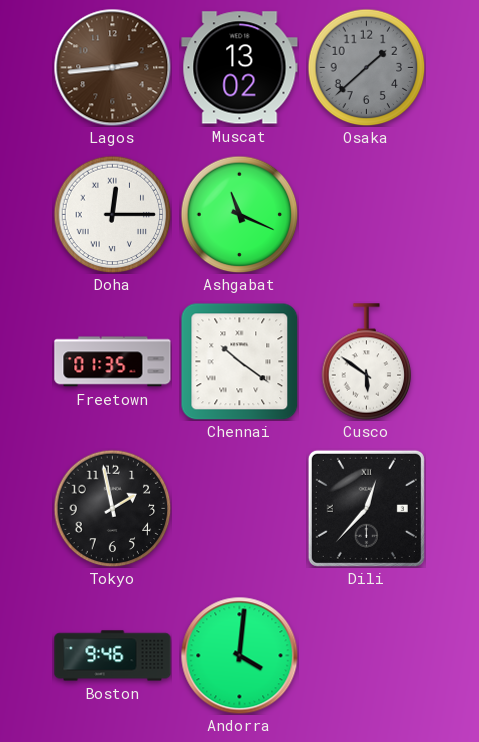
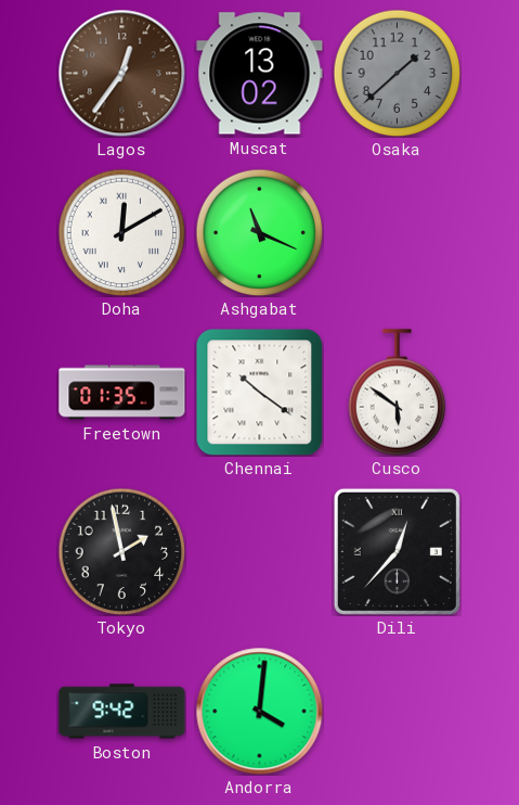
Lagos: 2:44 -> 12:36
Doha: 12:15 -> 12:10
Boston: 9:46 -> 9:42
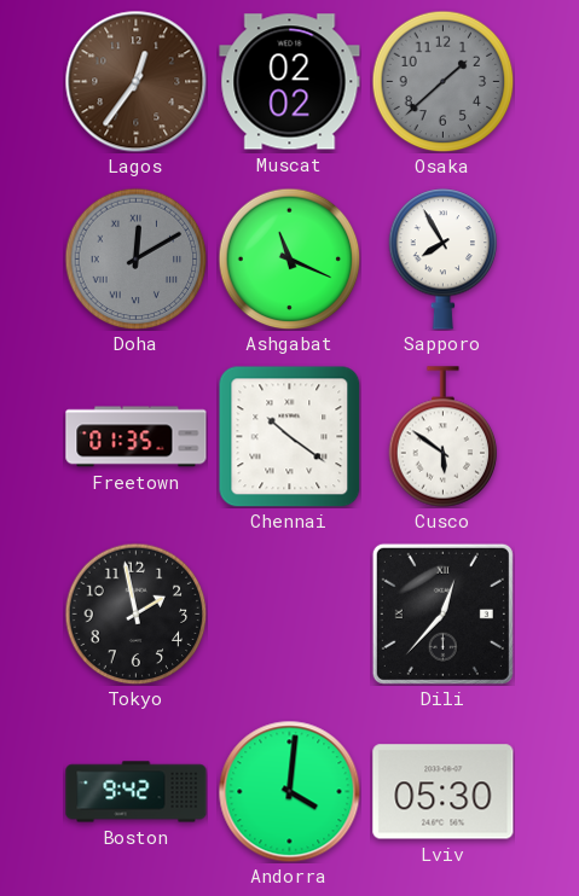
Muscat: 13:02 -> 02:02
Doha dial: white -> grey
Sapporo: none -> 7:55
Lviv: none -> 05:30
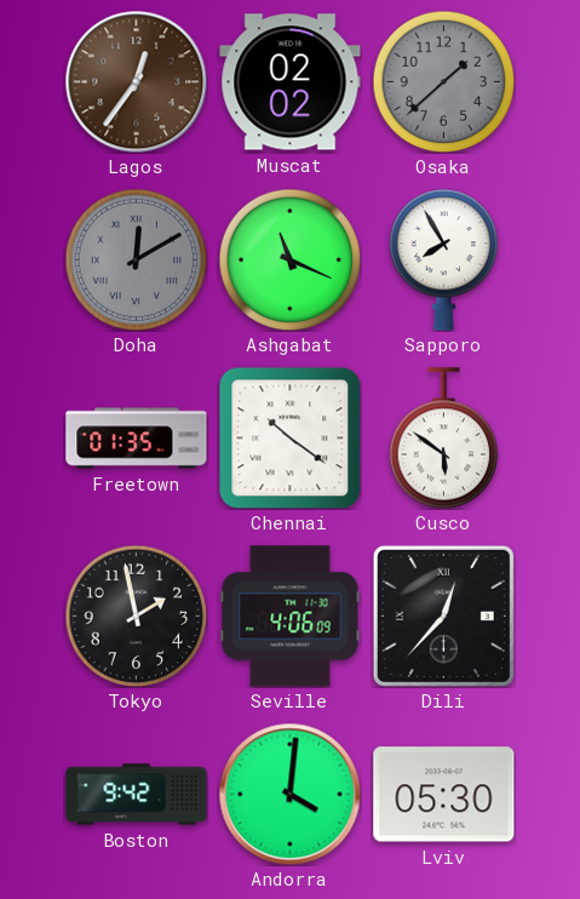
Seville: none -> 4:06
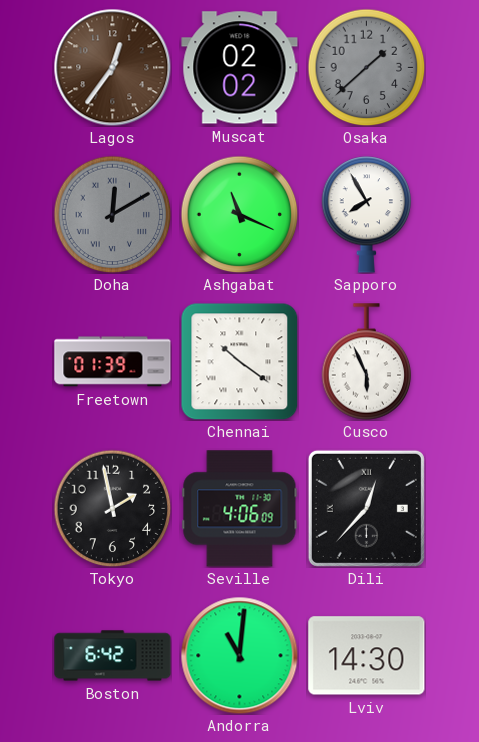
Freetown: 01:35 -> 01:39
Cusco: 5:51 -> 5:56
Boston: 9:42 -> 6:42
Andorra: 4:01 -> 11:01
Lviv: 05:30 -> 14:30
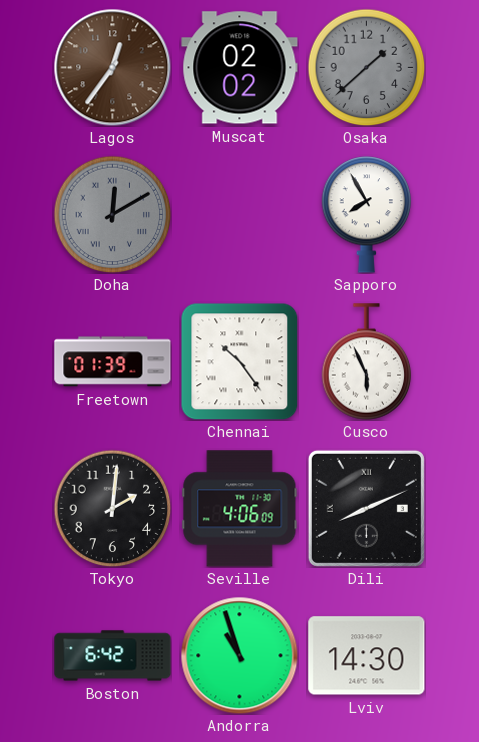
Ashgabat: 11:19 -> none
Chennai: 10:21 -> 10:24
Tokyo: 1:58 -> 2:01
Dili: 12:37 -> 8:11
Andorra: 11:01 -> 10:57
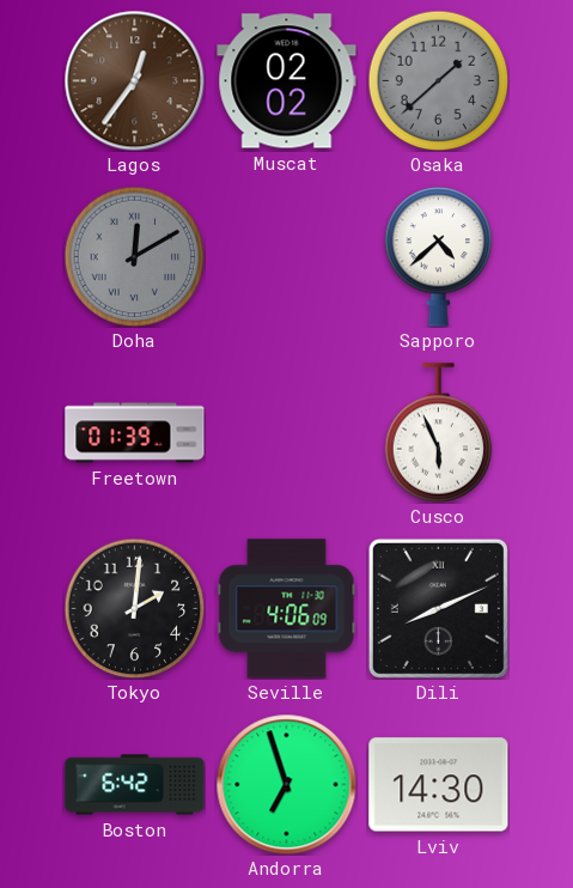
Sapporo: 7:55 -> 4:38
Chennai: 10:24 -> none
Andorra: 10:57 -> 6:57
